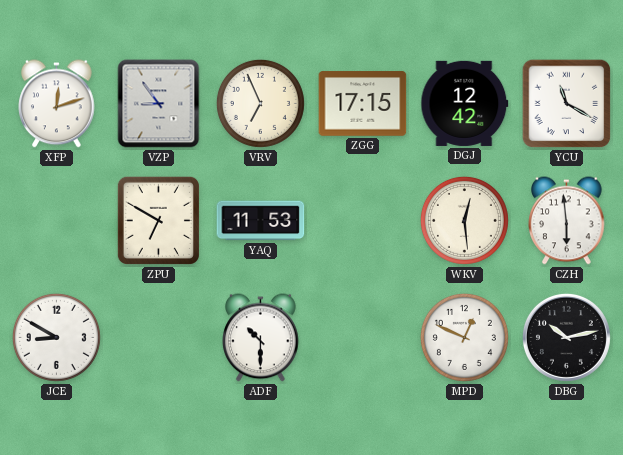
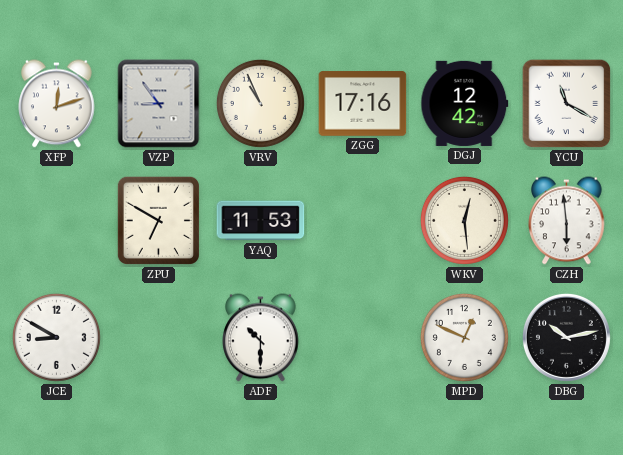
VRV: 6:56 -> 10:56
ZGG: 17:15 -> 17:16
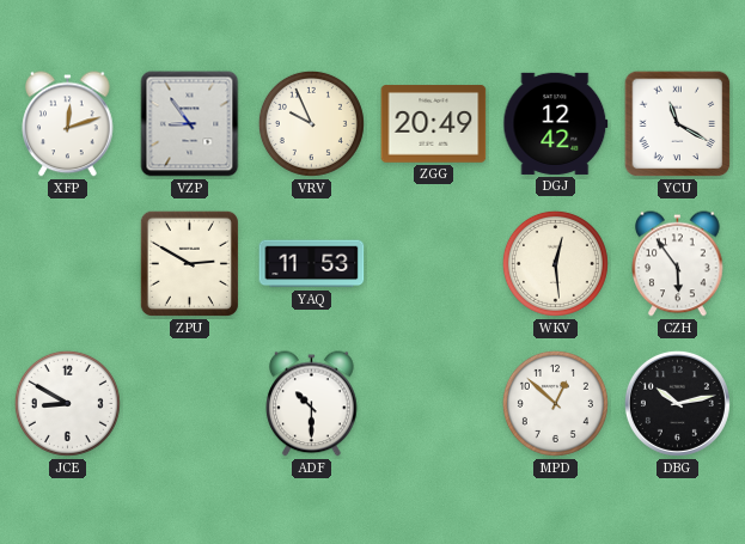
VRV: 10:56 -> 9:56
ZGG: 17:16 -> 20:49
ZPU: 6:50 -> 2:50
CZH: 5:59 -> 5:54
MPD: 12:49 -> 12:52
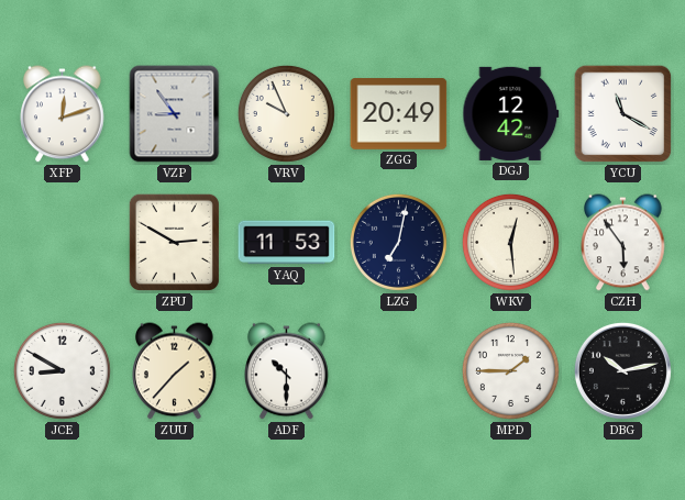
LZG: none -> 7:02
ZUU: none -> 1:37
MPD: 12:52 -> 1:45
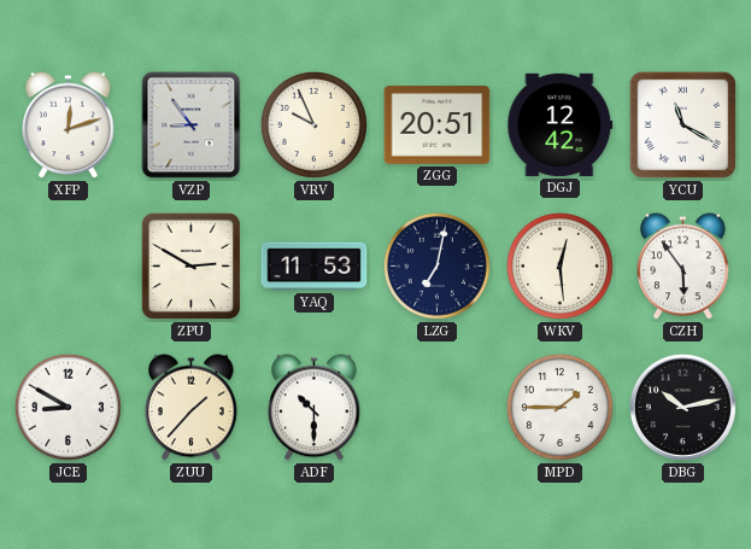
ZGG: 20:49 -> 20:51
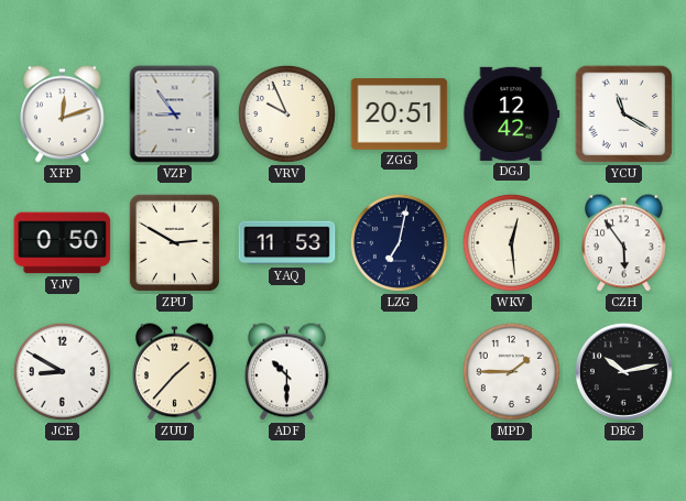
YJV: none -> 0:50
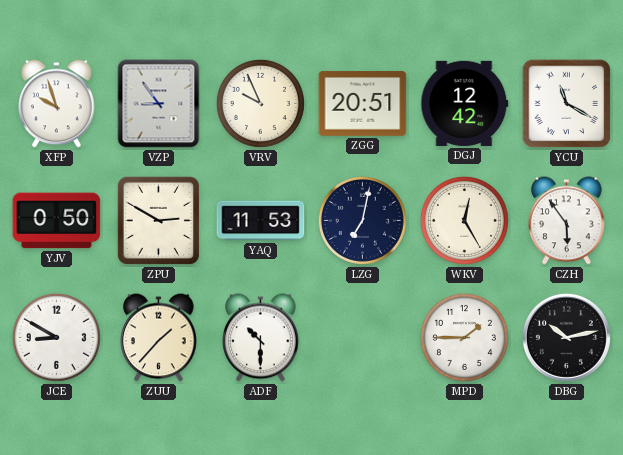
XFP: 12:12 -> 9:57
WKV: 12:29 -> 12:25
